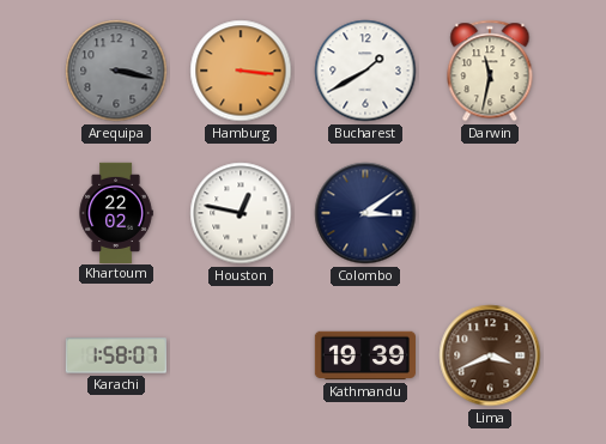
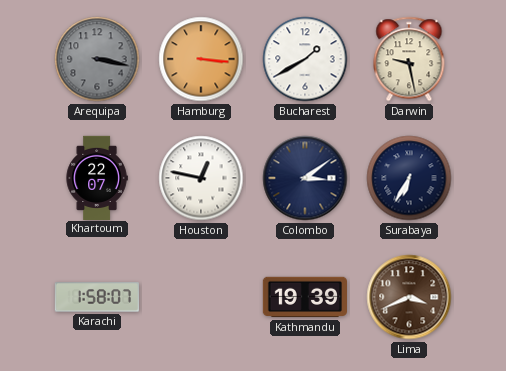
Darwin: 11:32 -> 9:28
Khartoum: 22:02 -> 22:07
Surabaya: none -> 6:35
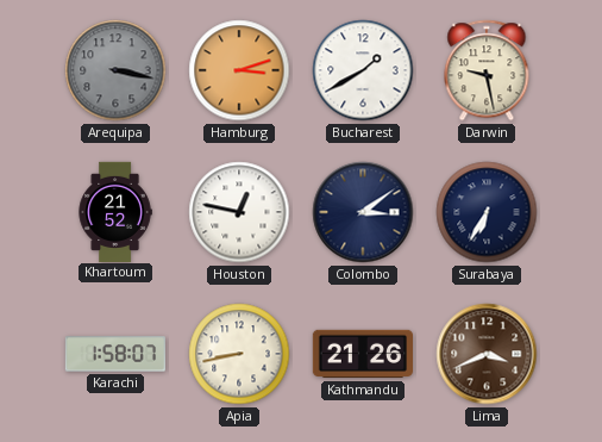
Hamburg: 3:16 -> 3:12
Khartoum: 22:07 -> 21:52
Apia: none -> 8:43
Kathmandu: 19:39 -> 21:26
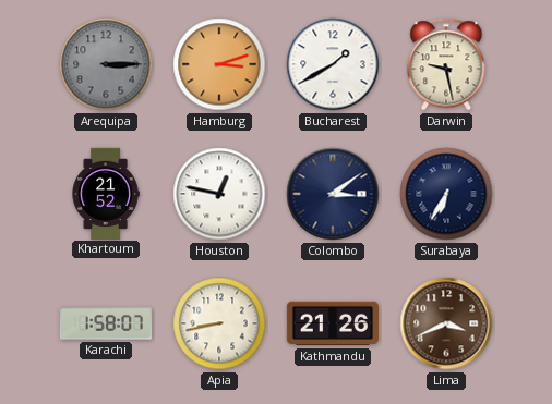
Arequipa: 3:17 -> 3:15
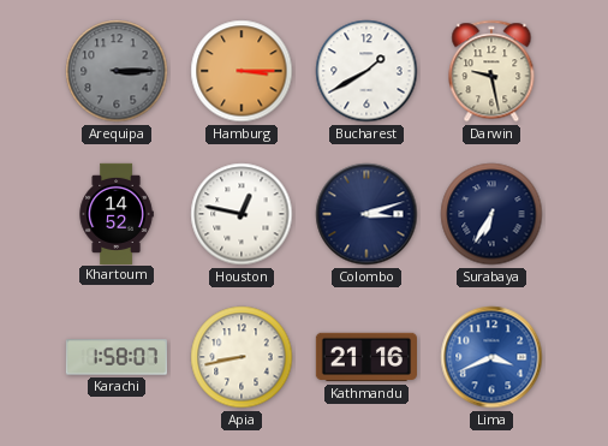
Hamburg: 3:12 -> 3:15
Khartoum: 21:52 -> 14:52
Colombo: 3:09 -> 3:12
Kathmandu: 21:26 -> 21:16
Lima dial: brown -> blue
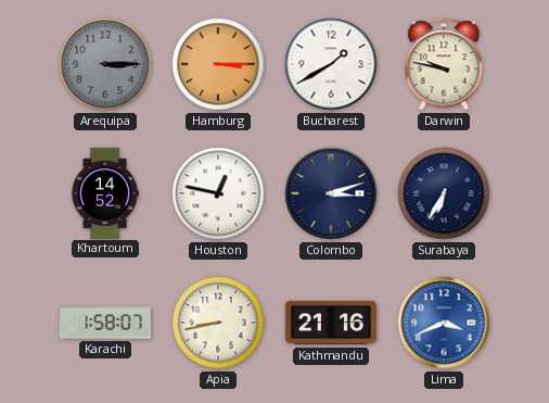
Darwin: 9:28 -> 9:47
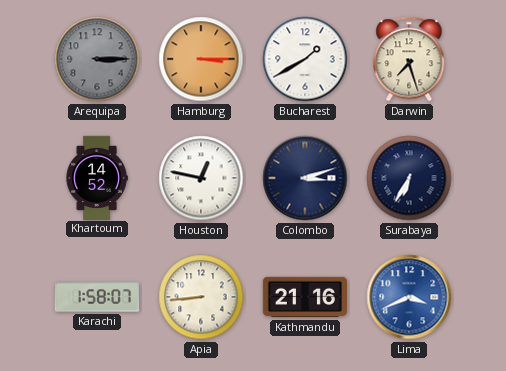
Darwin: 9:47 -> 7:27
Apia: 8:43 -> 8:44
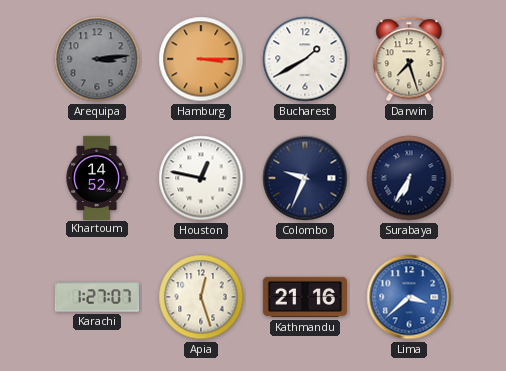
Arequipa: 3:15 -> 3:14
Colombo: 3:12 -> 9:34
Karachi: 1:58 -> 1:27
Apia: 8:44 -> 12:27
Lima: 3:41 -> 3:38
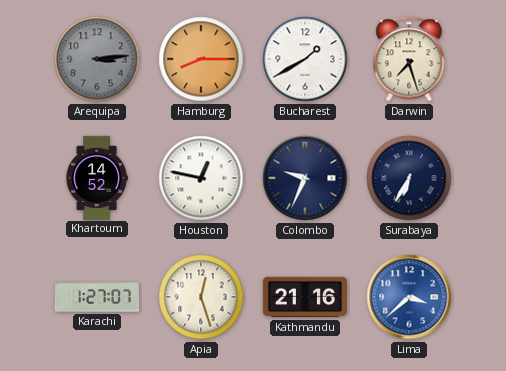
Hamburg: 3:15 -> 8:15
